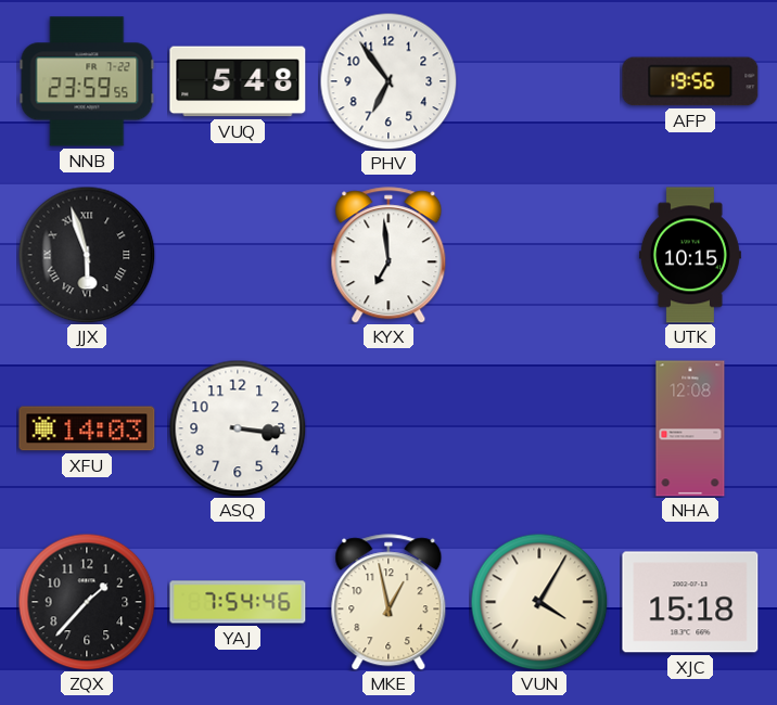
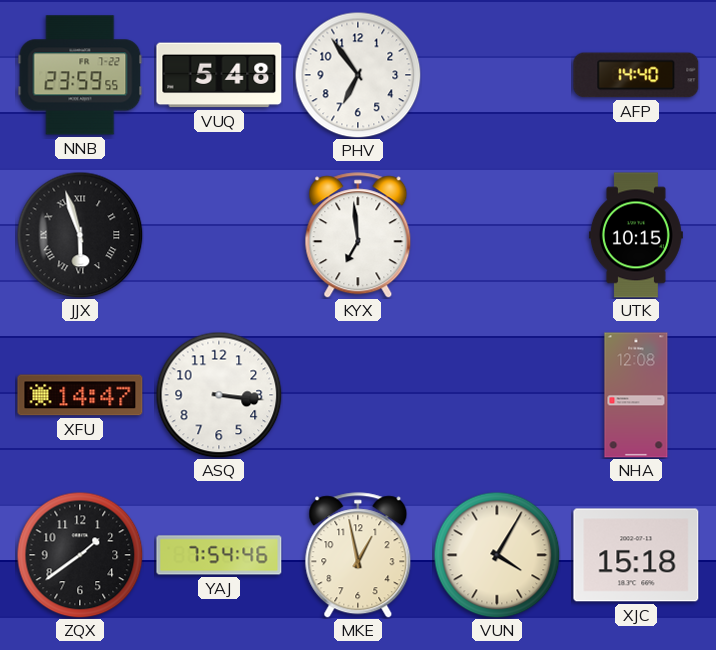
AFP: 19:56 -> 14:40
XFU: 14:03 -> 14:47
ZQX: 1:37 -> 1:39
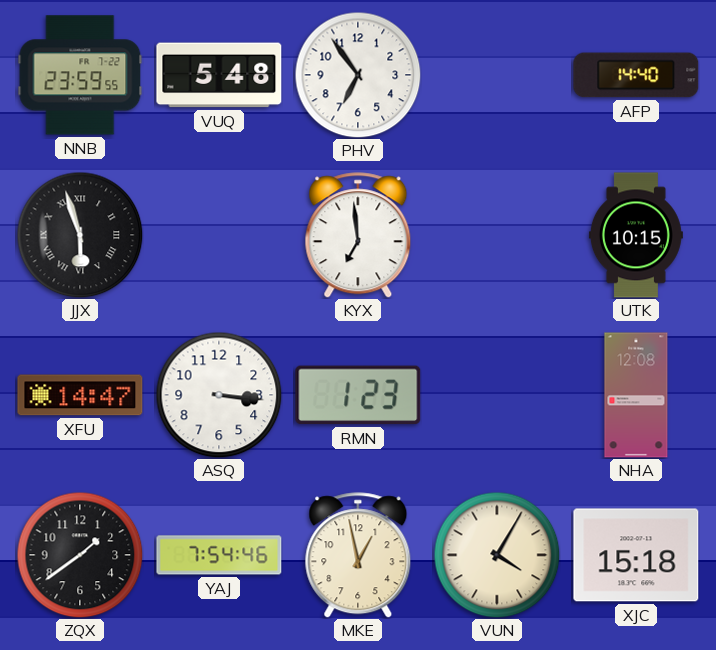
RMN: none -> 1:23
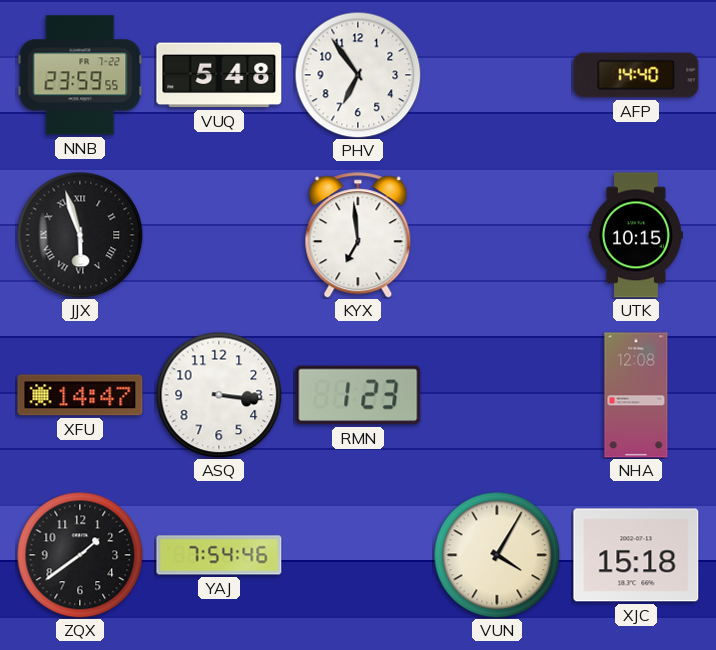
MKE: 12:58 -> none
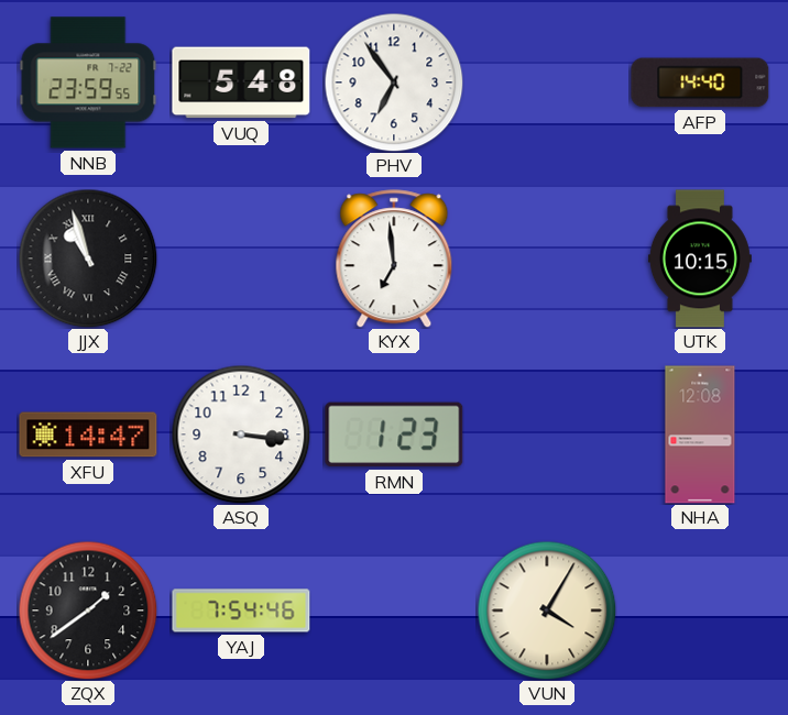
JJX: 5:57 -> 10:57
XJC: 15:18 -> none
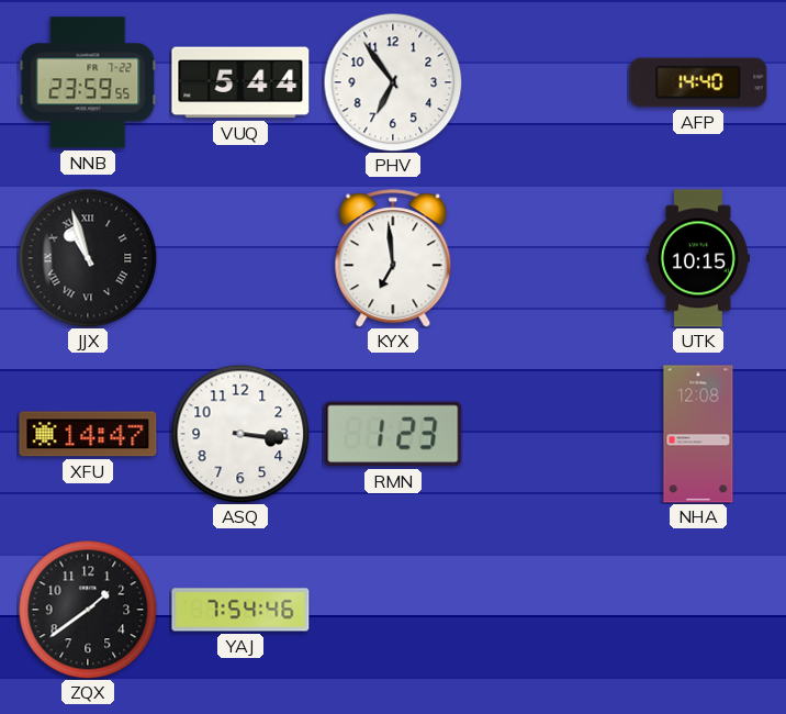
VUQ: 5:48 -> 5:44
VUN: 4:05 -> none
